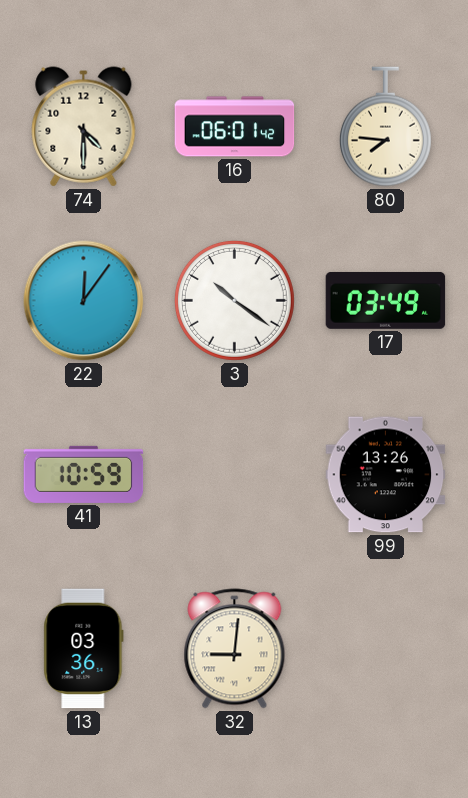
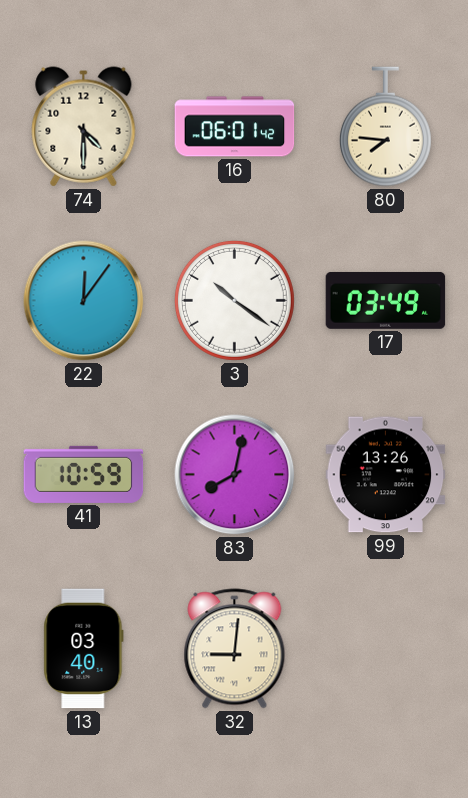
83: none -> 8:02
13: 03:36 -> 03:40
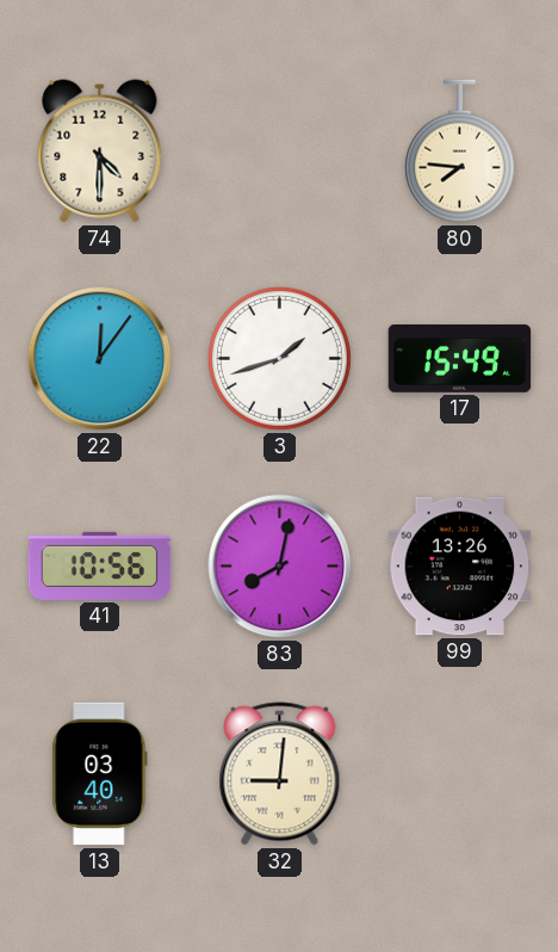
16: 06:01 -> none
3: 10:21 -> 1:42
17: 03:49 -> 15:49
41: 10:59 -> 10:56
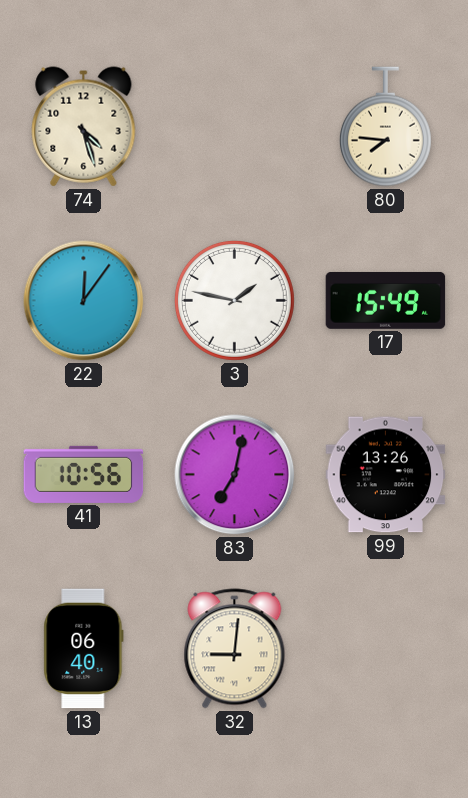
74: 4:30 -> 4:27
3: 1:42 -> 1:47
83: 8:02 -> 7:02
13: 03:40 -> 06:40
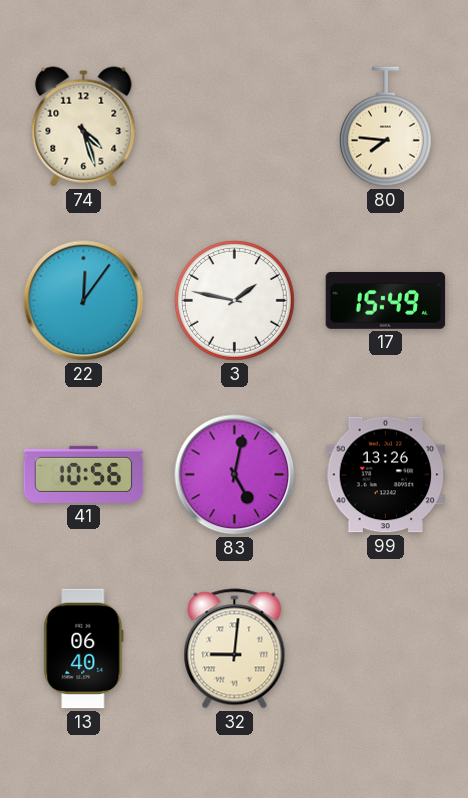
83: 7:02 -> 5:02
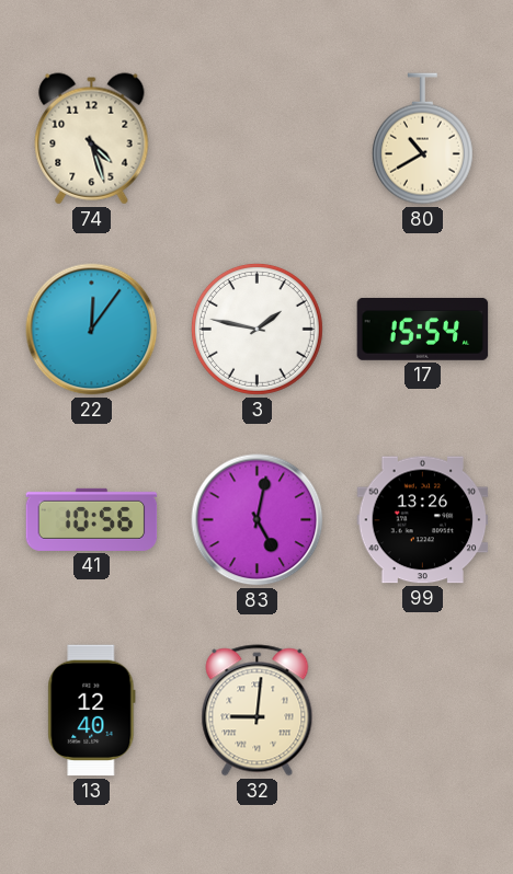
80: 7:46 -> 10:40
17: 15:49 -> 15:54
13: 06:40 -> 12:40
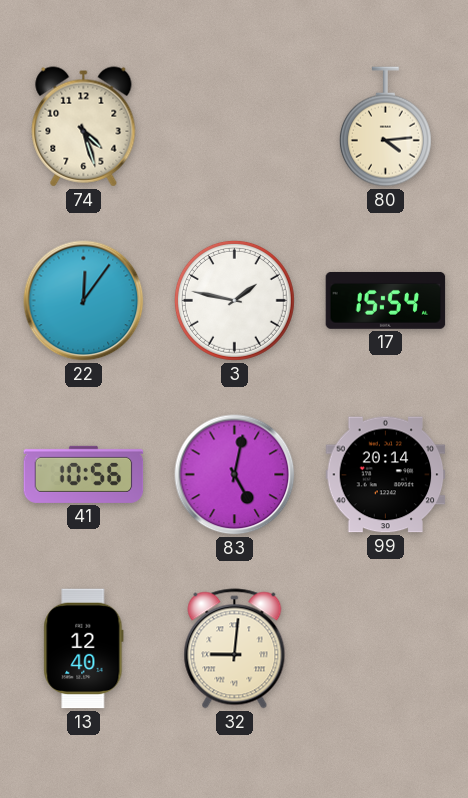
80: 10:40 -> 4:14
99: 13:26 -> 20:14
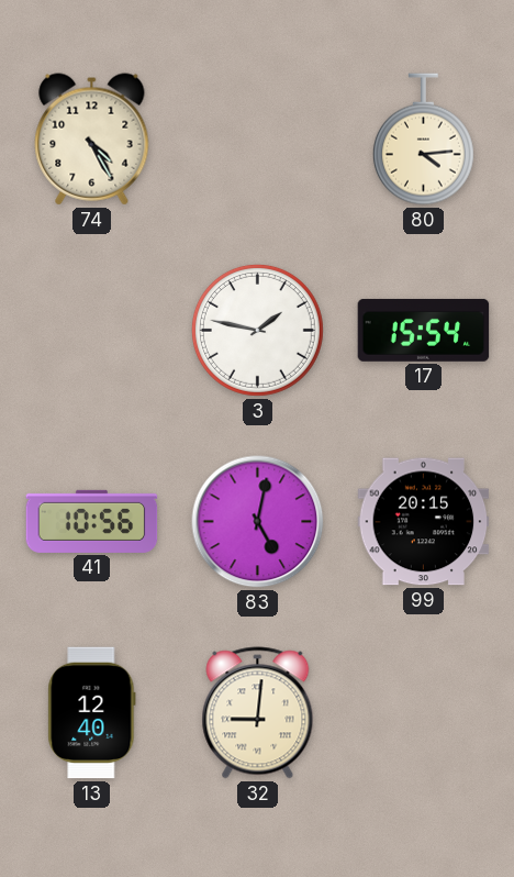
74: 4:27 -> 4:25
22: 12:06 -> none
99: 20:14 -> 20:15
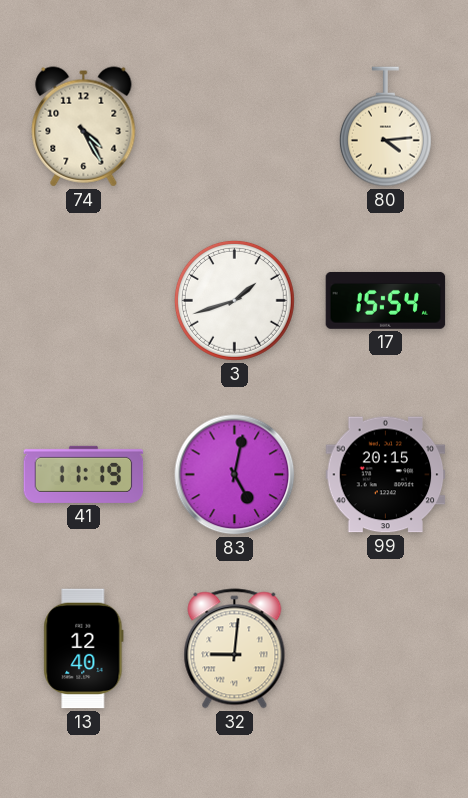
3: 1:47 -> 1:42
41: 10:56 -> 11:19
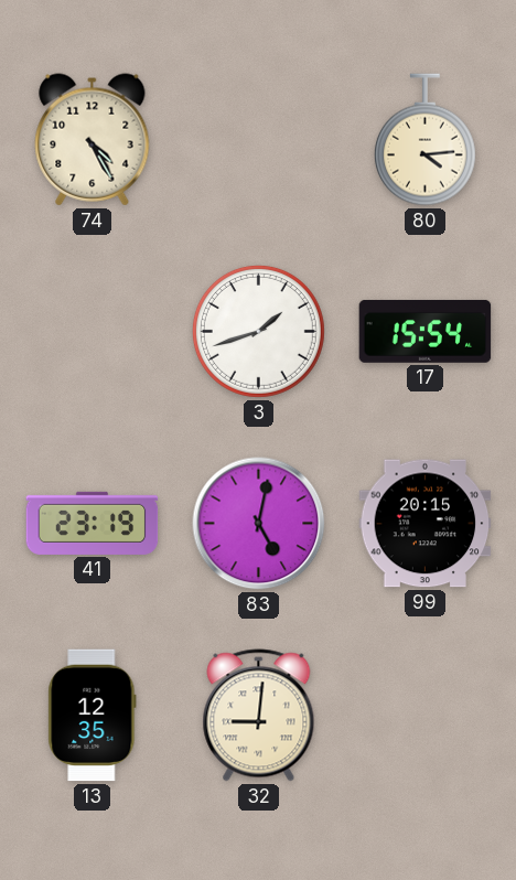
41: 11:19 -> 23:19
13: 12:40 -> 12:35
